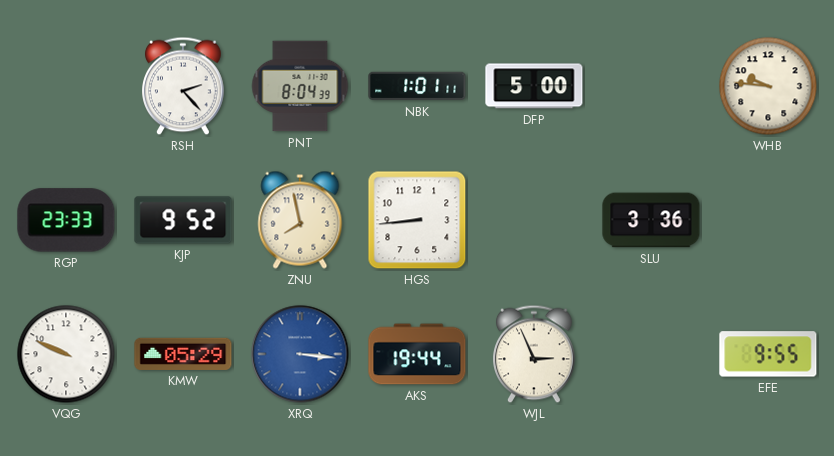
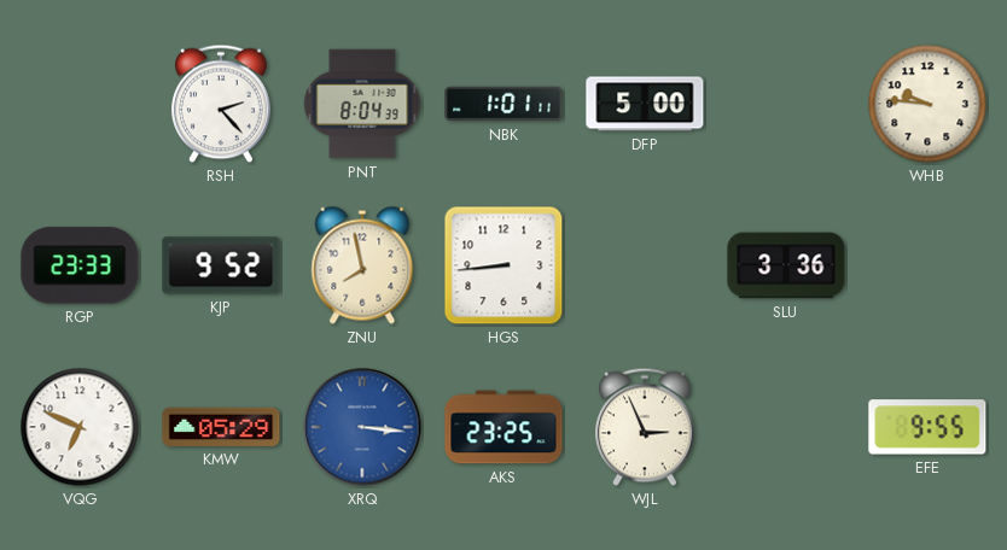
VQG: 9:49 -> 6:49
AKS: 19:44 -> 23:25
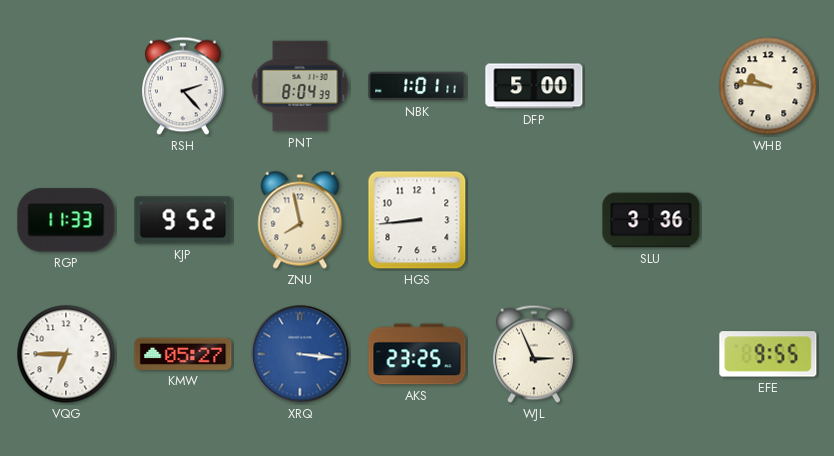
RGP: 23:33 -> 11:33
VQG: 6:49 -> 6:45
KMW: 05:29 -> 05:27
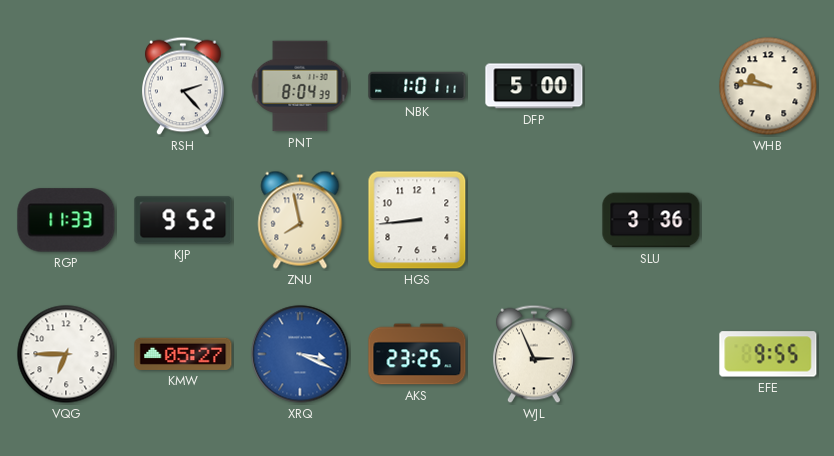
XRQ: 3:16 -> 3:19
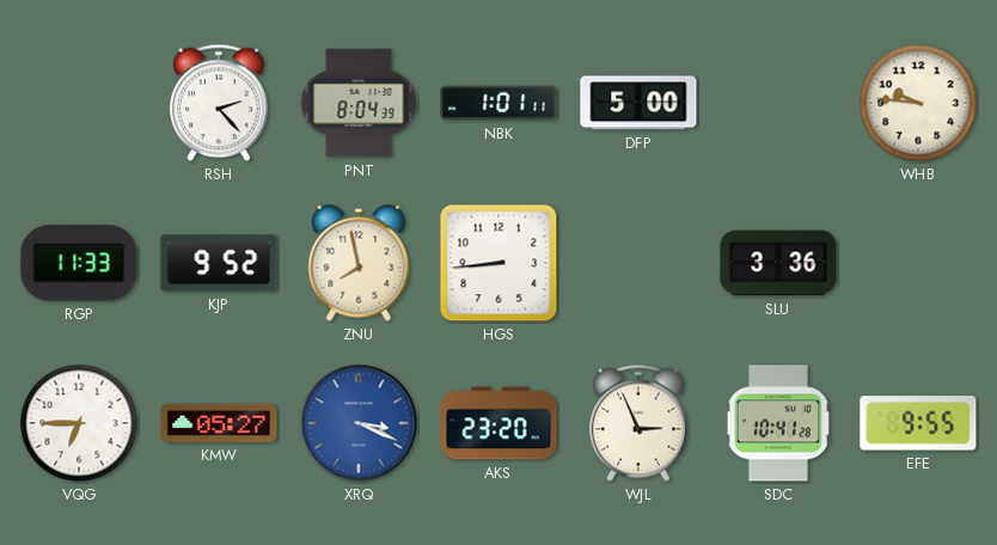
AKS: 23:25 -> 23:20
SDC: none -> 10:41
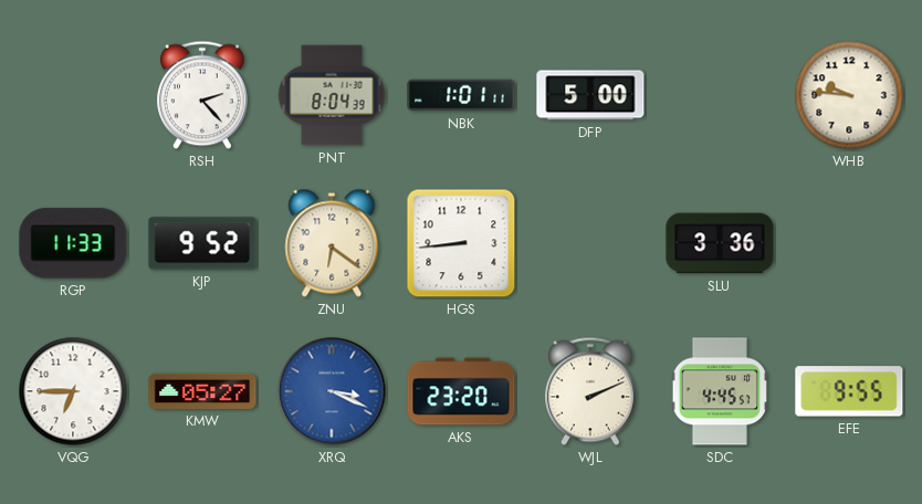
ZNU: 7:58 -> 6:21
WJL: 2:56 -> 2:11
SDC: 10:41 -> 4:45
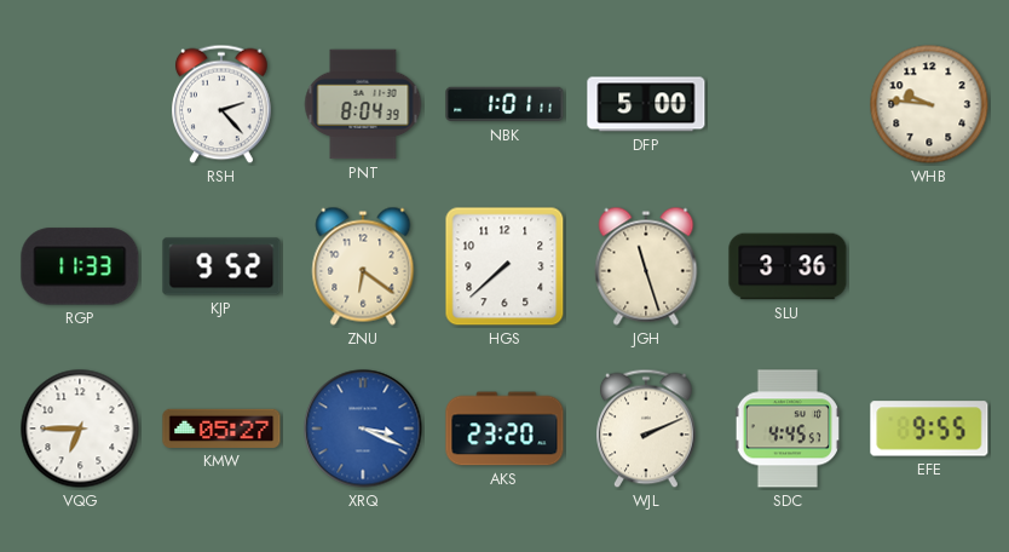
HGS: 8:44 -> 7:38
JGH: none -> 11:27
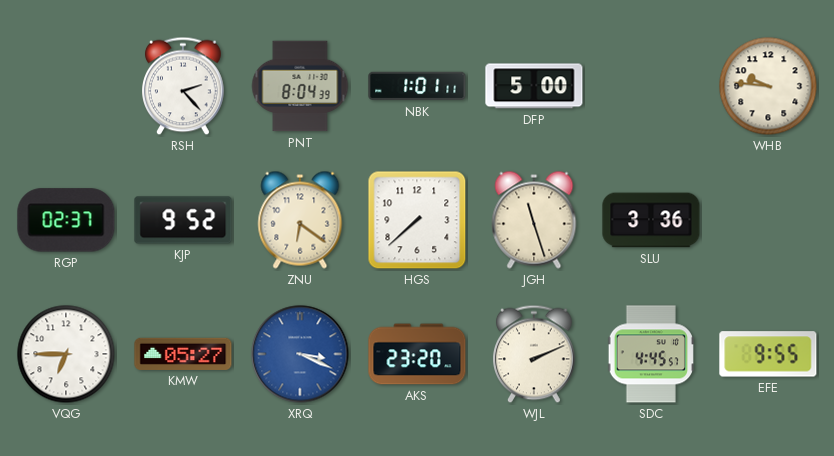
RGP: 11:33 -> 02:37
